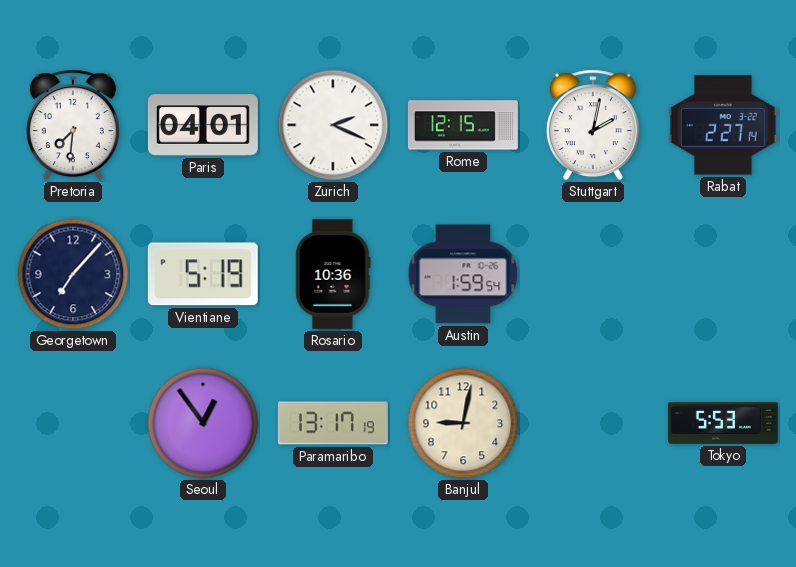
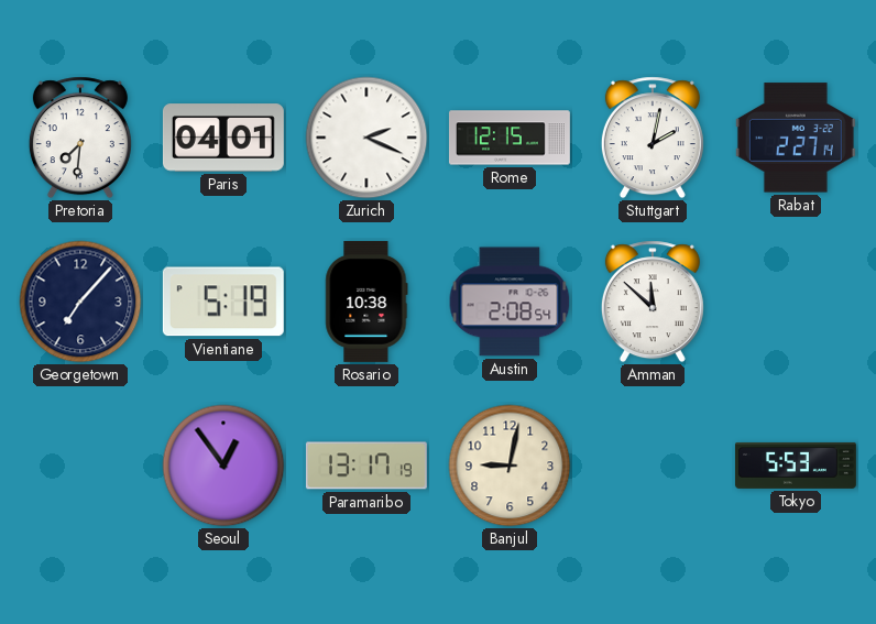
Rosario: 10:36 -> 10:38
Austin: 1:59 -> 2:08
Amman: none -> 11:52
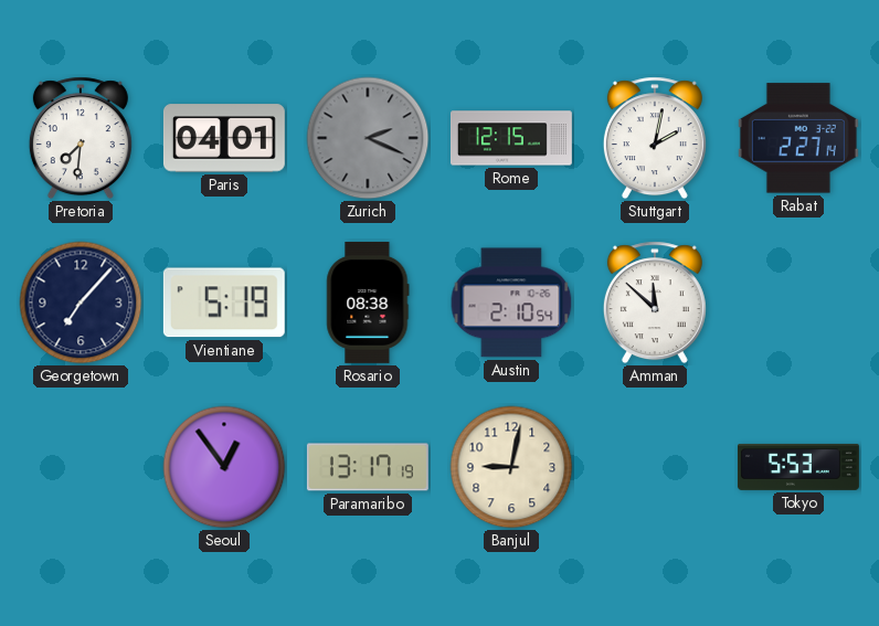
Zurich dial: white -> grey
Rosario: 10:38 -> 08:38
Austin: 2:08 -> 2:10
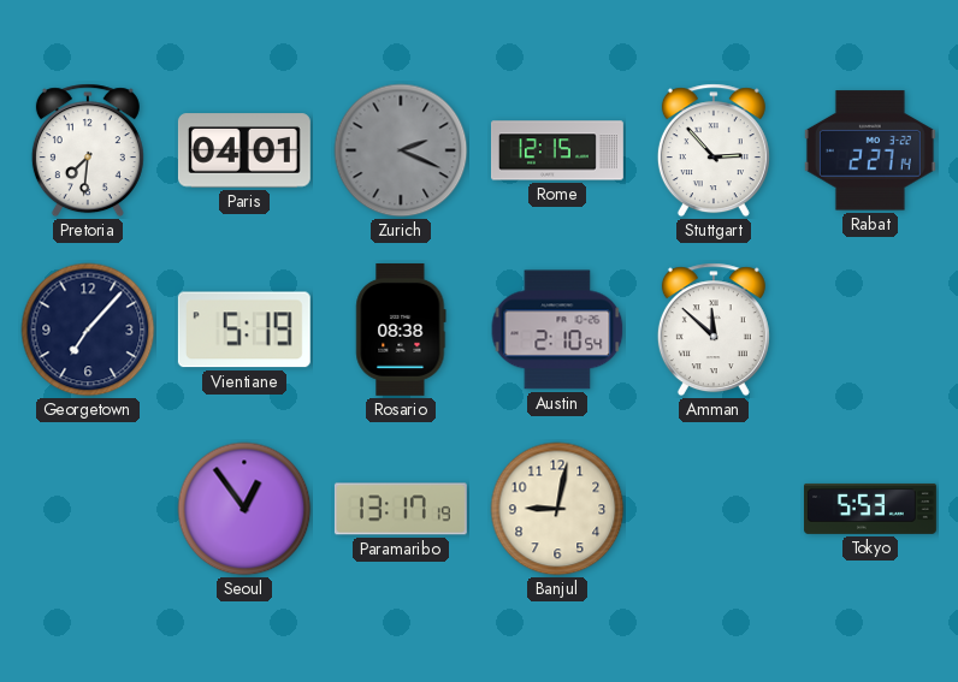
Stuttgart: 2:02 -> 2:53
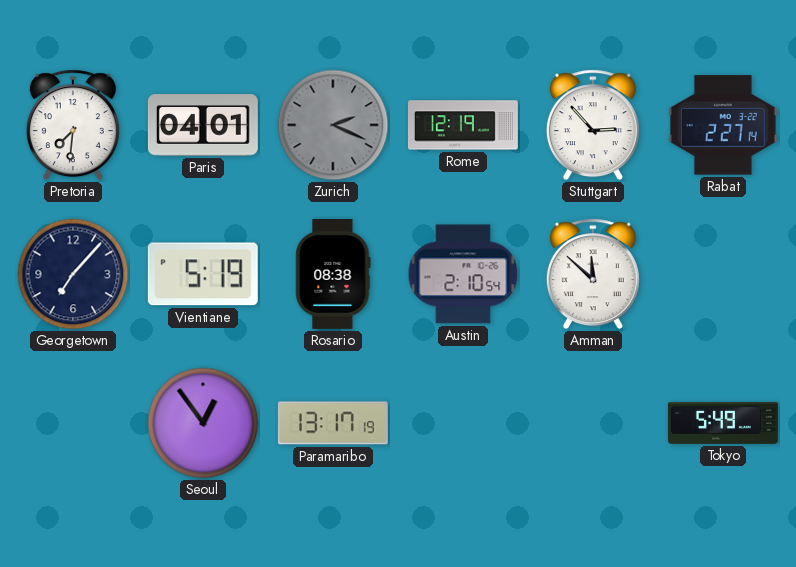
Rome: 12:15 -> 12:19
Banjul: 9:02 -> none
Tokyo: 5:53 -> 5:49
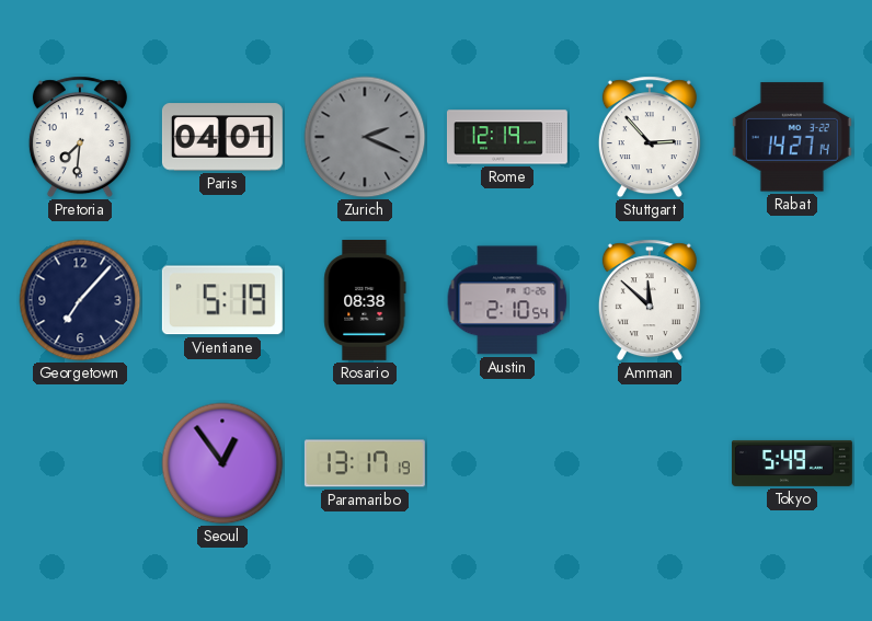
Rabat: 2:27 -> 14:27
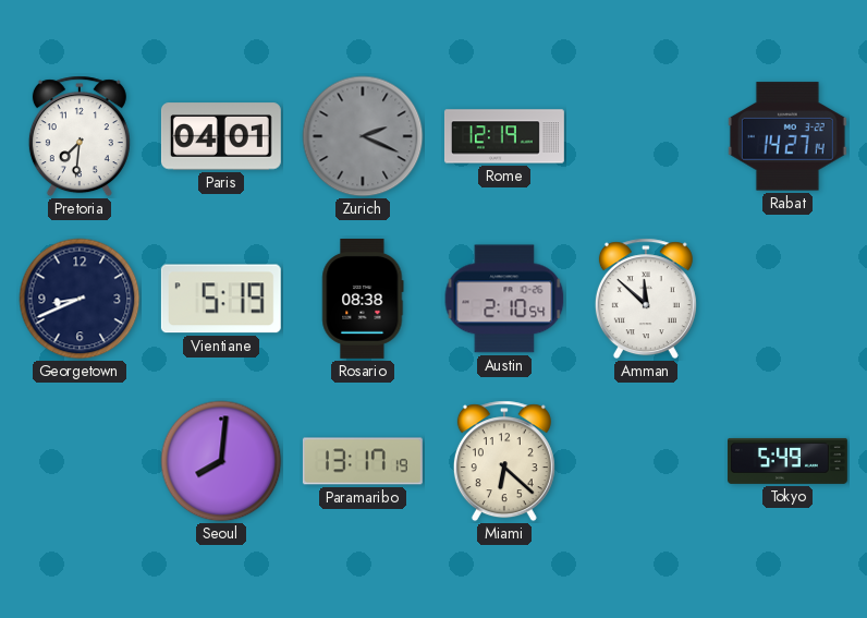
Stuttgart: 2:53 -> none
Georgetown: 7:07 -> 8:41
Seoul: 12:54 -> 8:01
Miami: none -> 6:22
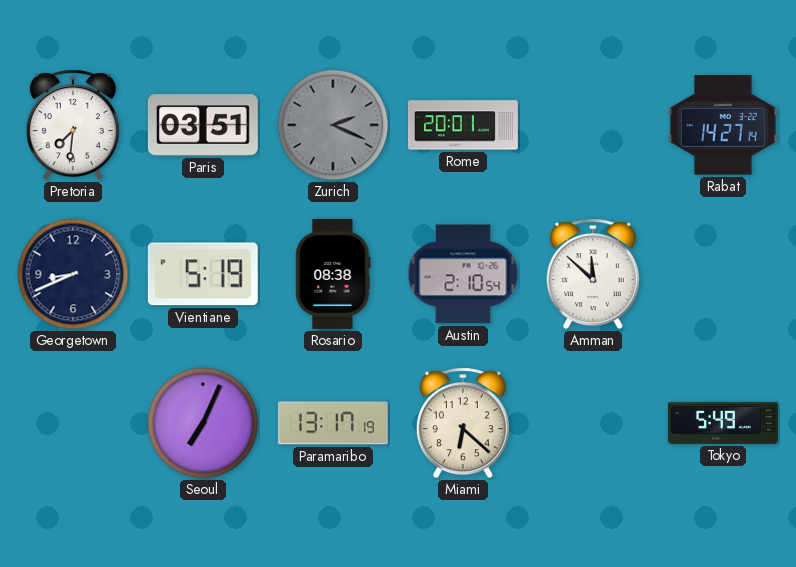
Paris: 04:01 -> 03:51
Rome: 12:19 -> 20:01
Seoul: 8:01 -> 7:04
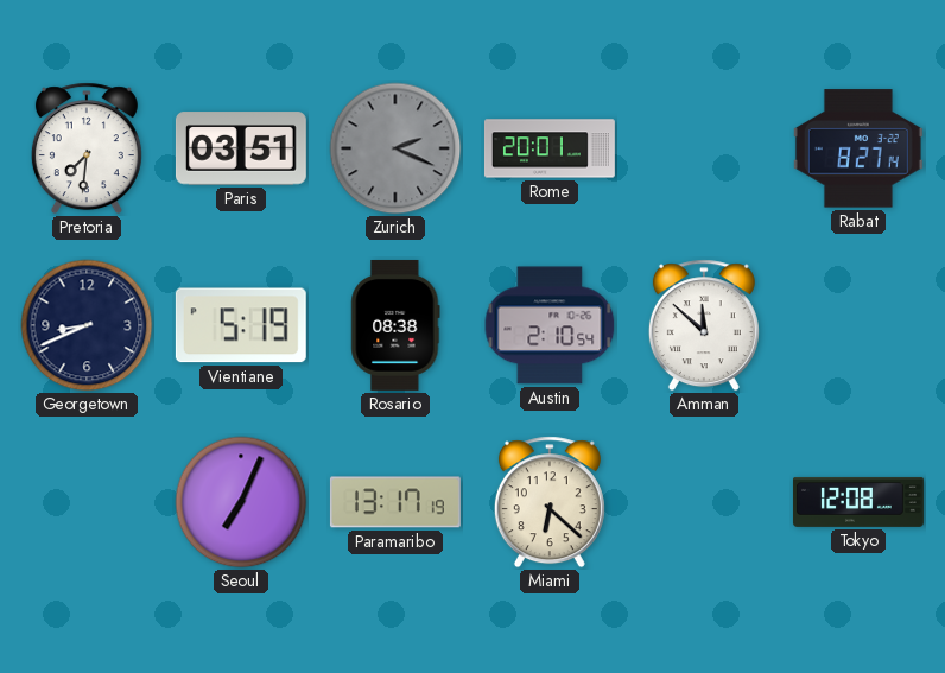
Rabat: 14:27 -> 8:27
Tokyo: 5:49 -> 12:08
